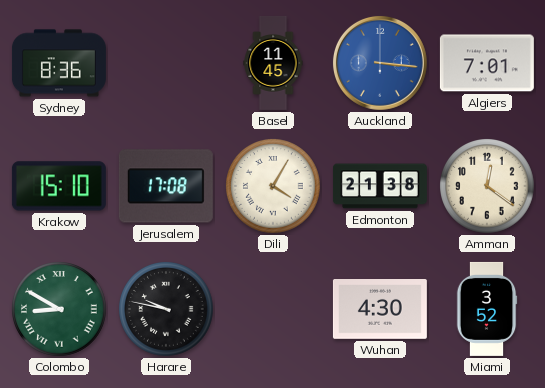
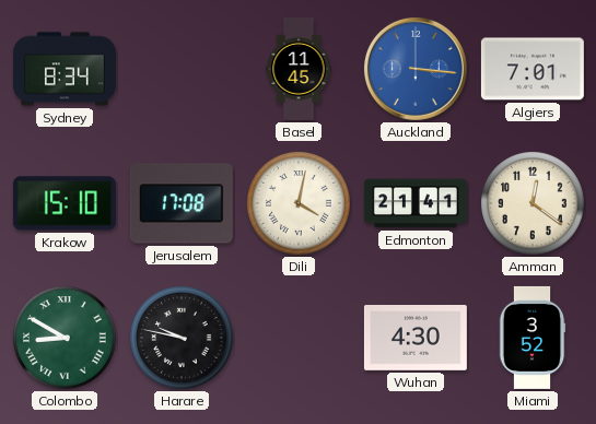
Sydney: 8:36 -> 8:34
Dili: 4:05 -> 4:02
Edmonton: 21:38 -> 21:41
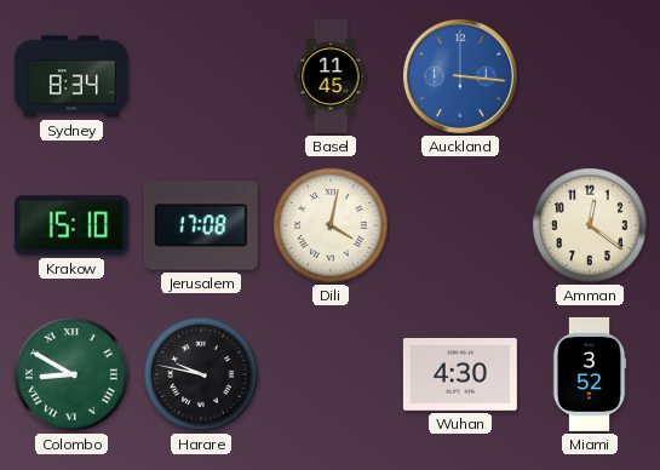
Algiers: 7:01 -> none
Edmonton: 21:41 -> none
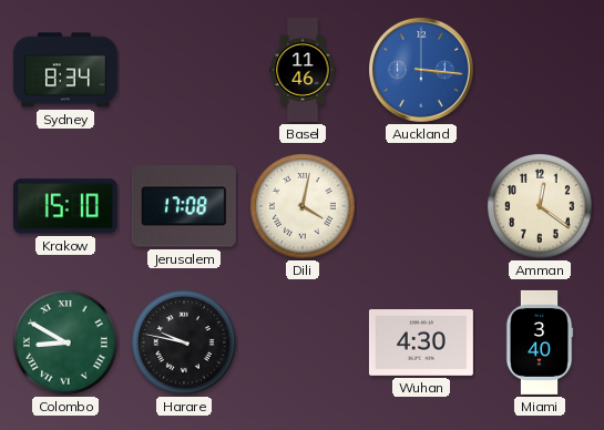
Basel: 11:45 -> 11:46
Miami: 3:52 -> 3:40
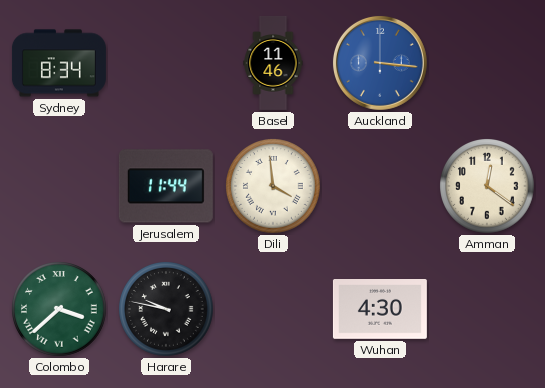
Krakow: 15:10 -> none
Jerusalem: 17:08 -> 11:44
Dili: 4:02 -> 3:59
Colombo: 8:50 -> 3:38
Miami: 3:40 -> none
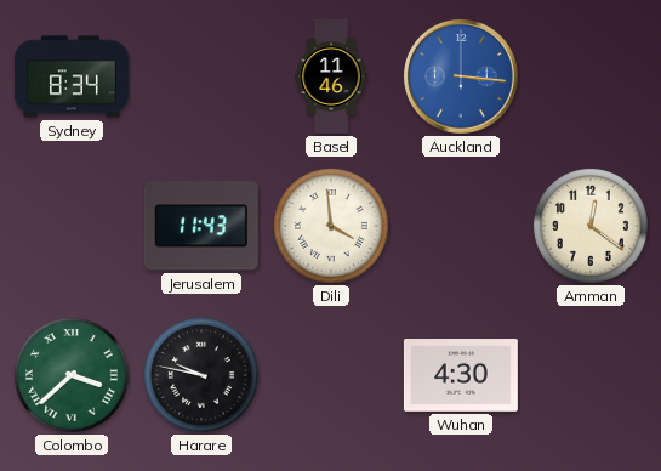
Jerusalem: 11:44 -> 11:43
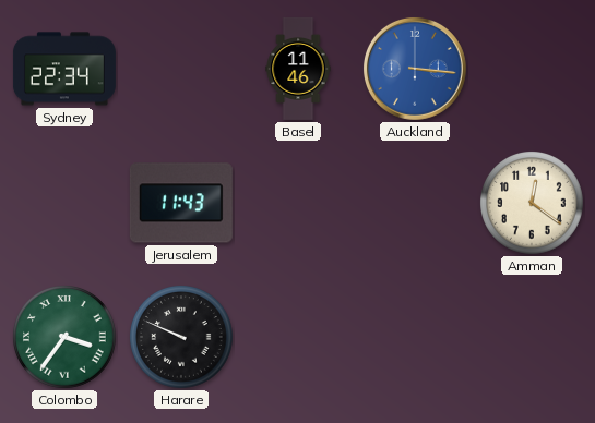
Sydney: 8:34 -> 22:34
Dili: 3:59 -> none
Colombo: 3:38 -> 3:36
Harare: 9:47 -> 9:49
Wuhan: 4:30 -> none
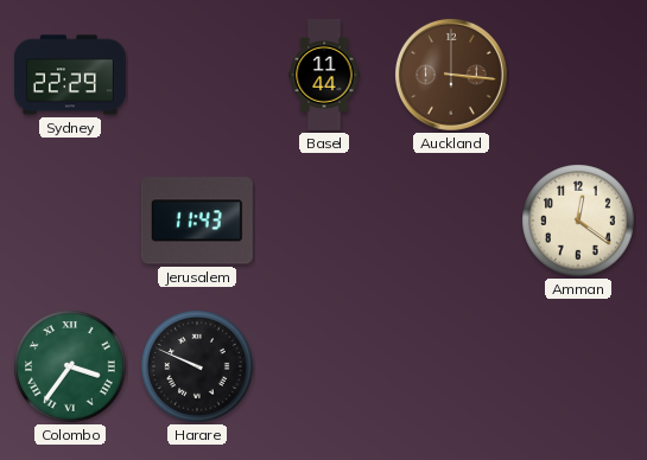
Sydney: 22:34 -> 22:29
Basel: 11:46 -> 11:44
Auckland dial: blue -> brown
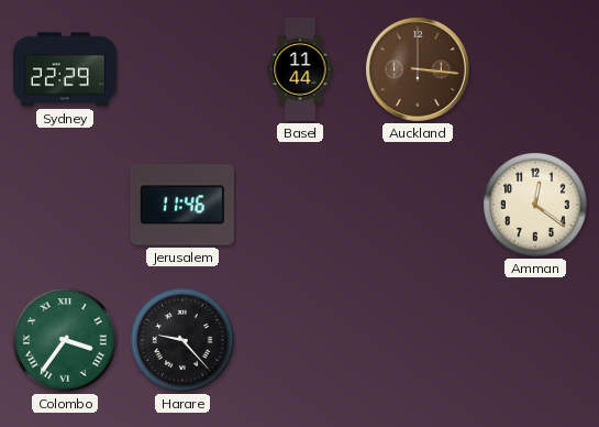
Jerusalem: 11:43 -> 11:46
Harare: 9:49 -> 9:23
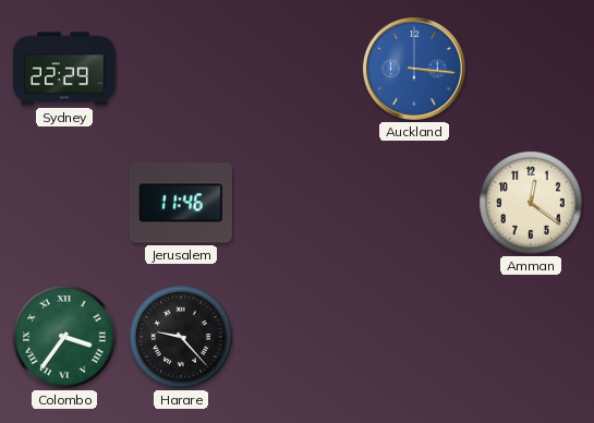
Basel: 11:44 -> none
Auckland dial: brown -> blue
